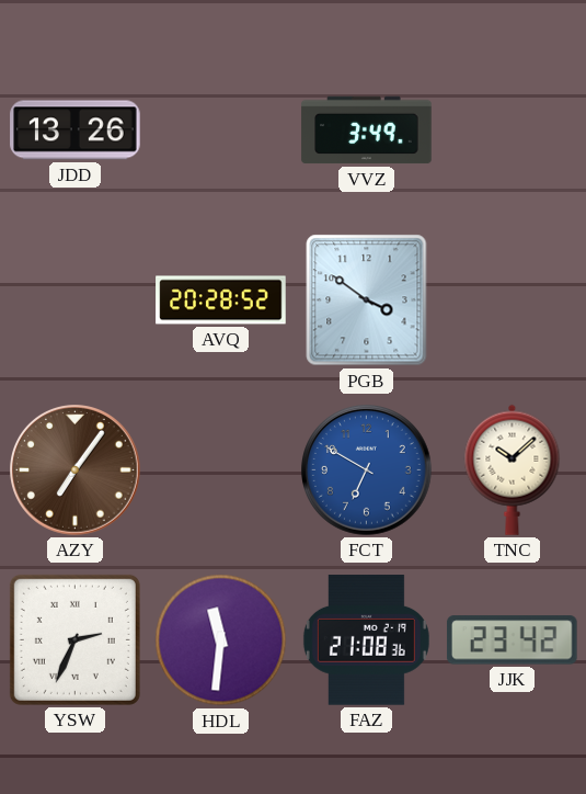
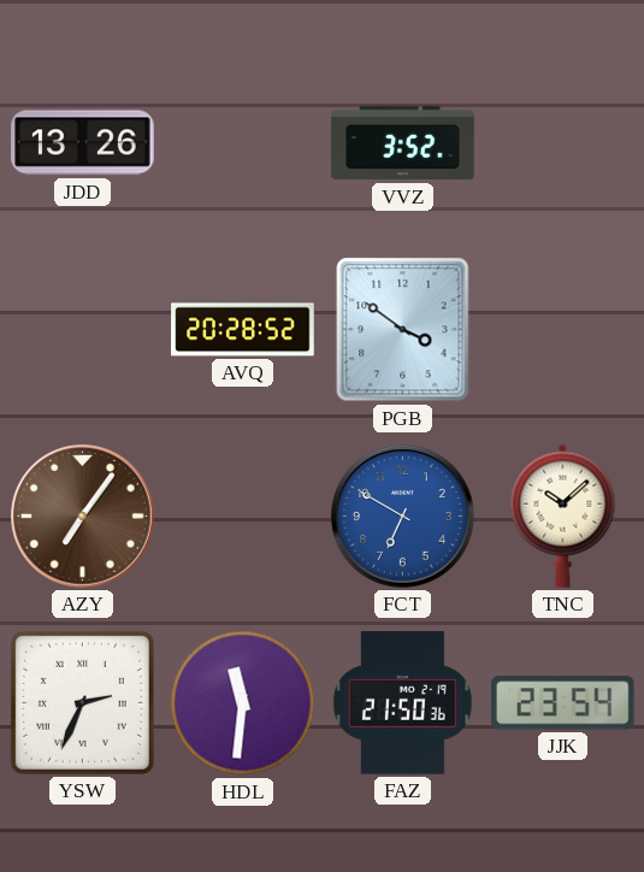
VVZ: 3:49 -> 3:52
FAZ: 21:08 -> 21:50
JJK: 23:42 -> 23:54
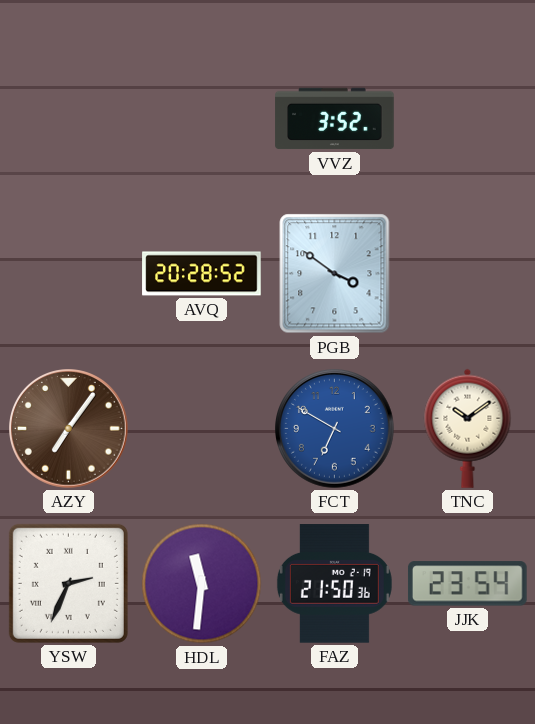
JDD: 13:26 -> none
TNC: 10:08 -> 10:09
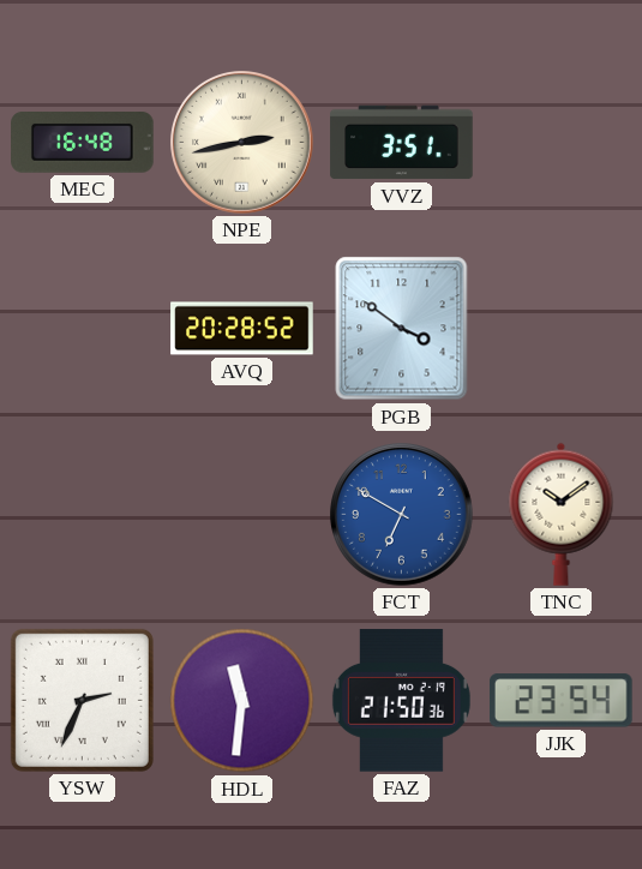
MEC: none -> 16:48
NPE: none -> 2:43
VVZ: 3:52 -> 3:51
AZY: 7:06 -> none
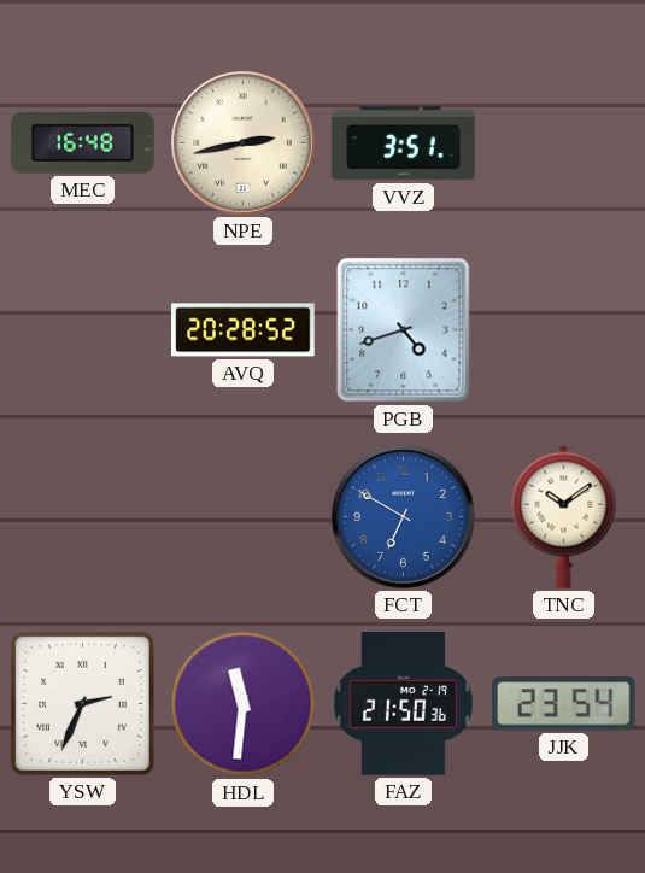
PGB: 3:51 -> 4:42
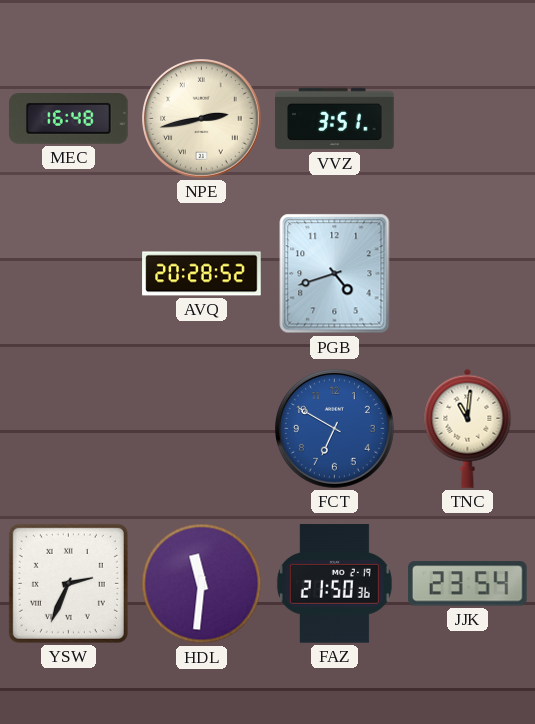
TNC: 10:09 -> 11:01
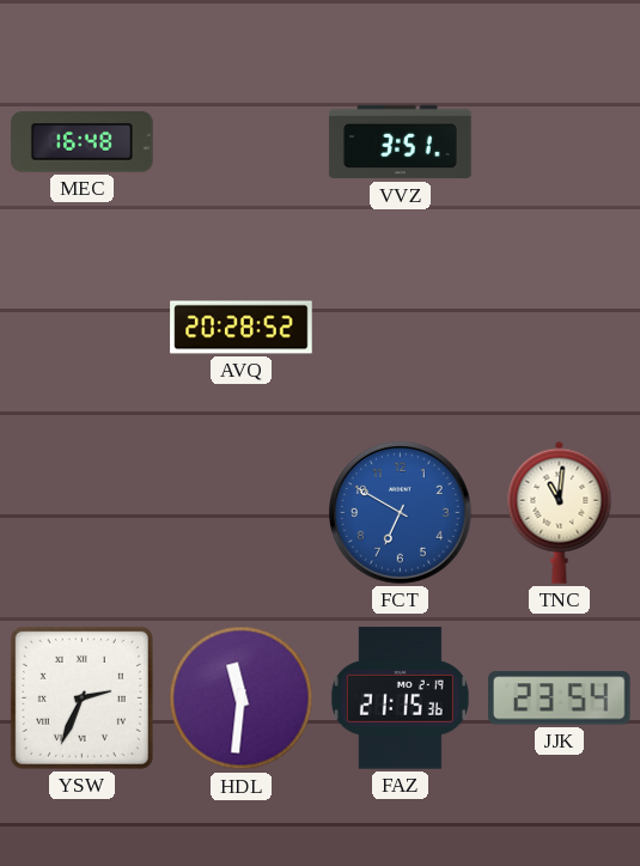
NPE: 2:43 -> none
PGB: 4:42 -> none
FAZ: 21:50 -> 21:15
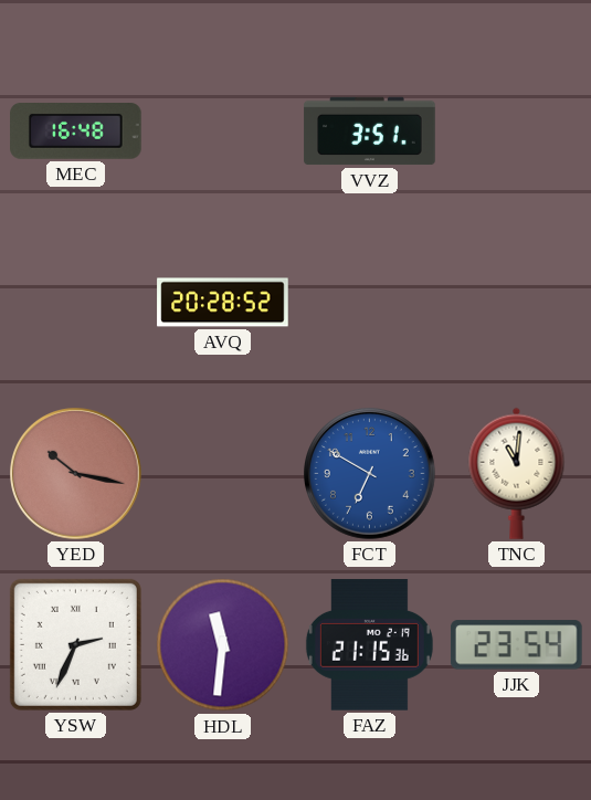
YED: none -> 10:17
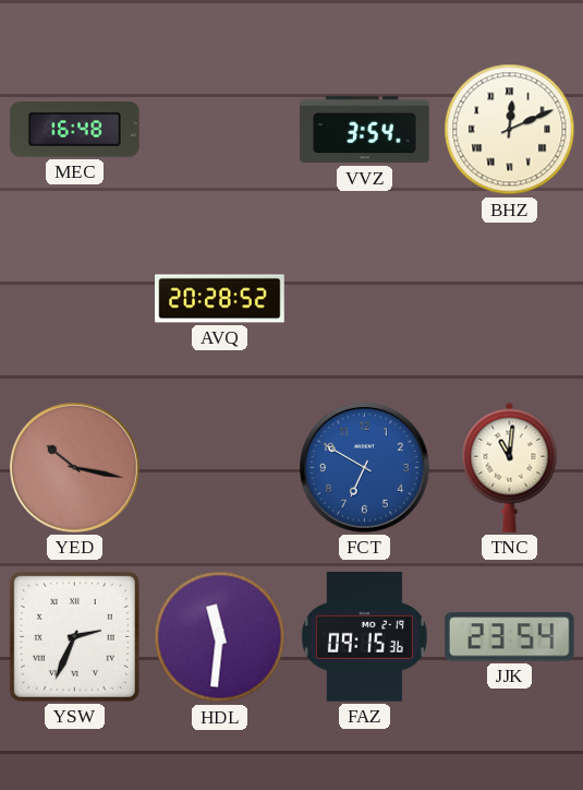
VVZ: 3:51 -> 3:54
BHZ: none -> 12:11
FAZ: 21:15 -> 09:15
